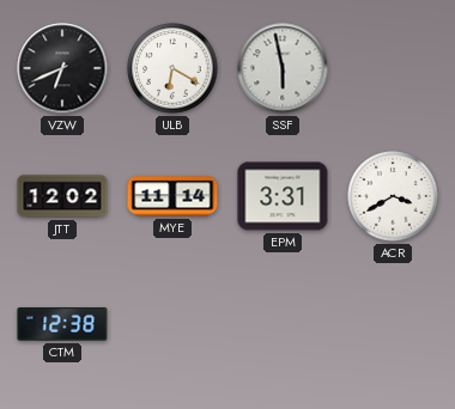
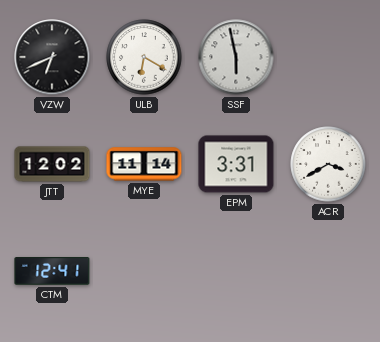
CTM: 12:38 -> 12:41
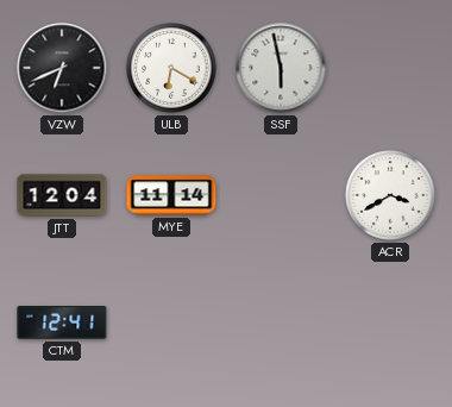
JTT: 12:02 -> 12:04
EPM: 3:31 -> none
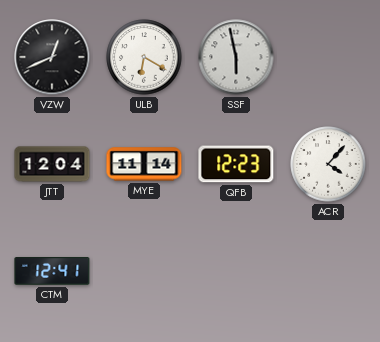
VZW: 6:41 -> 12:41
QFB: none -> 12:23
ACR: 3:40 -> 4:07
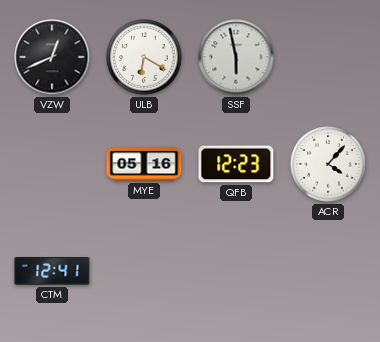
JTT: 12:04 -> none
MYE: 11:14 -> 05:16
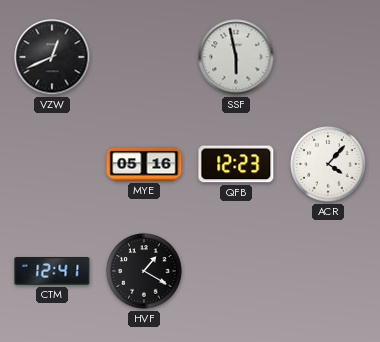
ULB: 6:20 -> none
HVF: none -> 1:20
